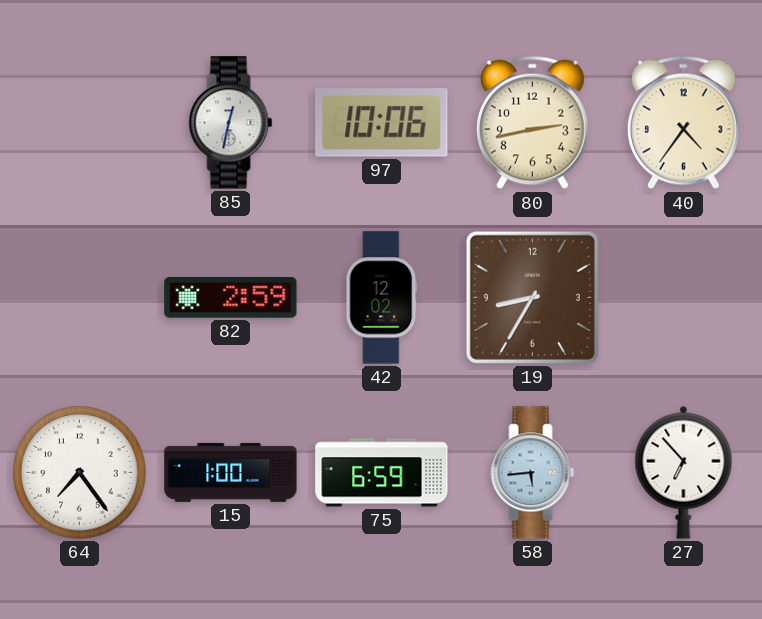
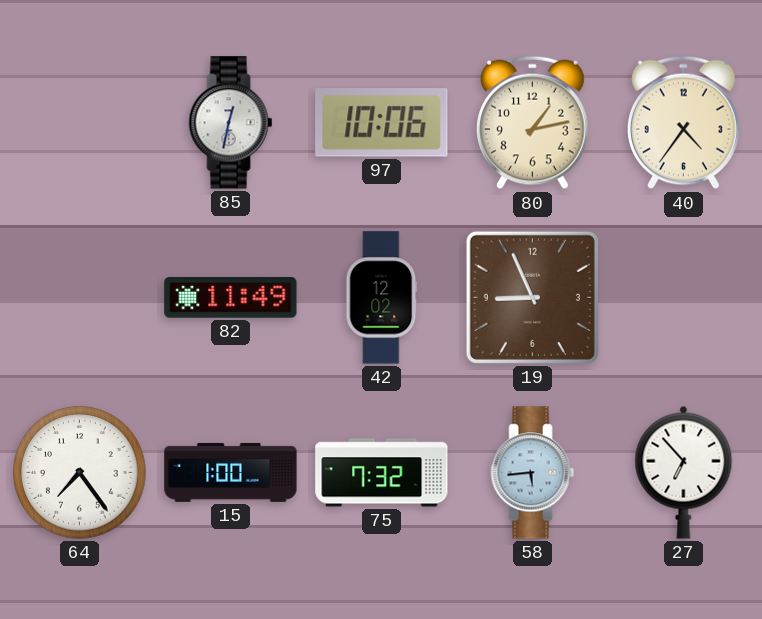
80: 2:43 -> 1:13
82: 2:59 -> 11:49
19: 8:35 -> 8:56
75: 6:59 -> 7:32
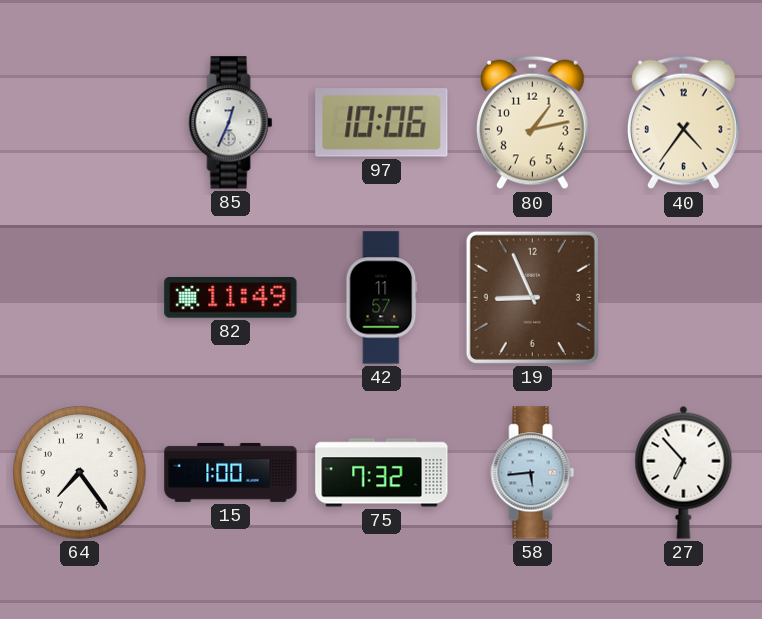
85: 12:32 -> 12:34
42: 12:02 -> 11:57
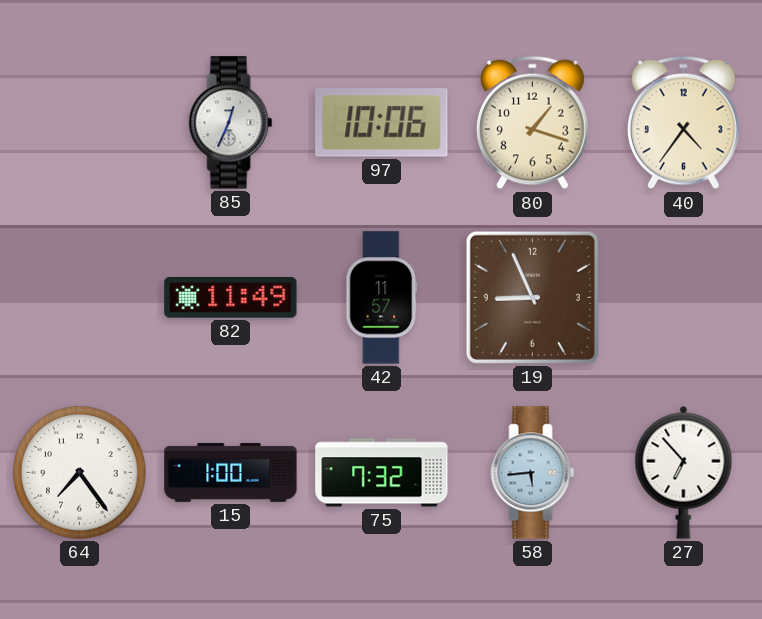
80: 1:13 -> 1:18
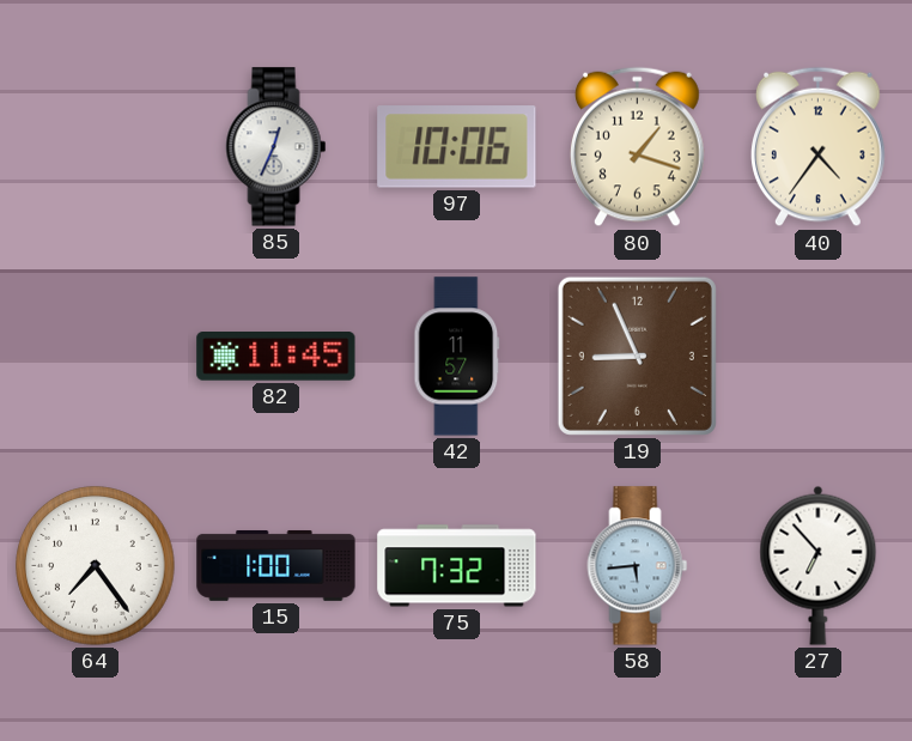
82: 11:49 -> 11:45
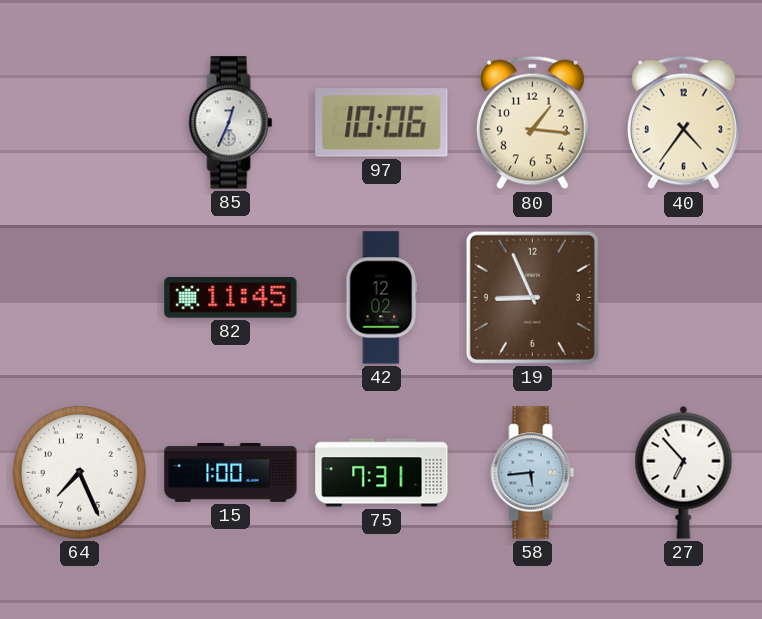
80: 1:18 -> 1:16
42: 11:57 -> 12:02
64: 7:24 -> 7:26
75: 7:32 -> 7:31
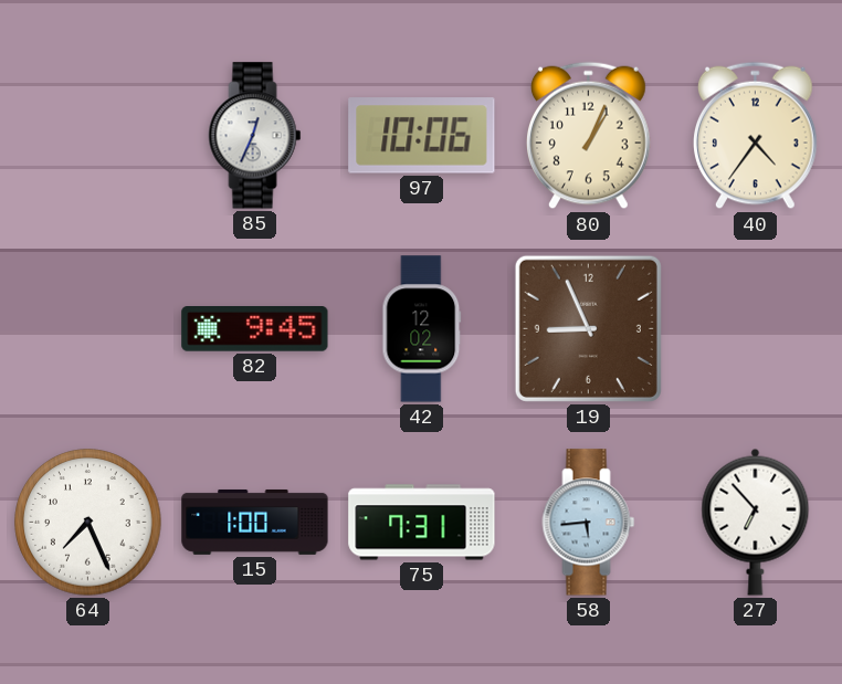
80: 1:16 -> 1:04
82: 11:45 -> 9:45
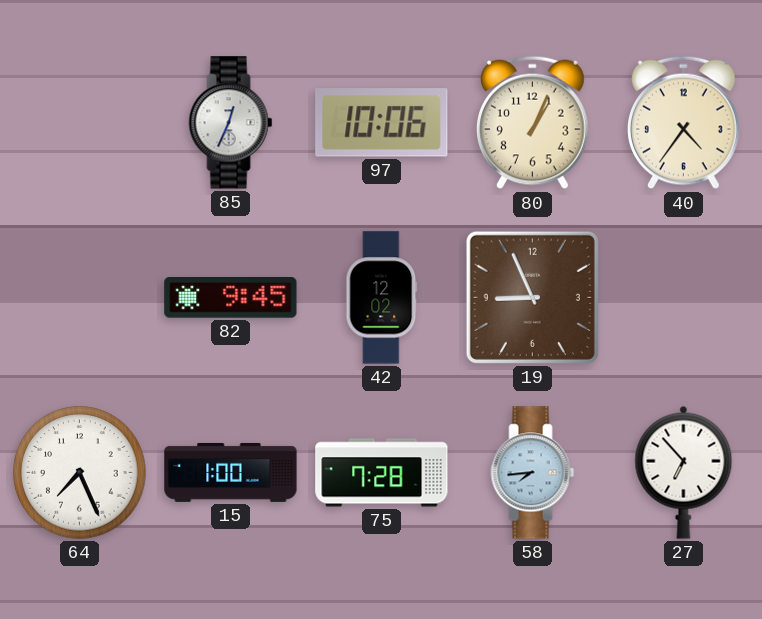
75: 7:31 -> 7:28
58: 5:44 -> 7:44
